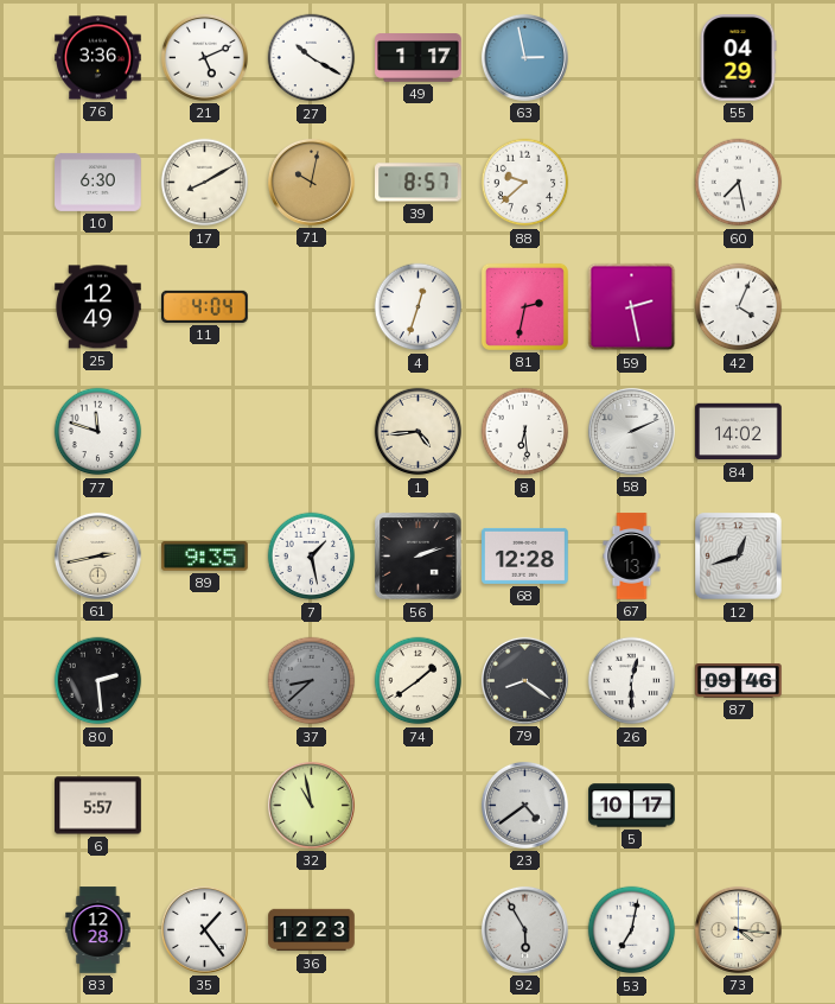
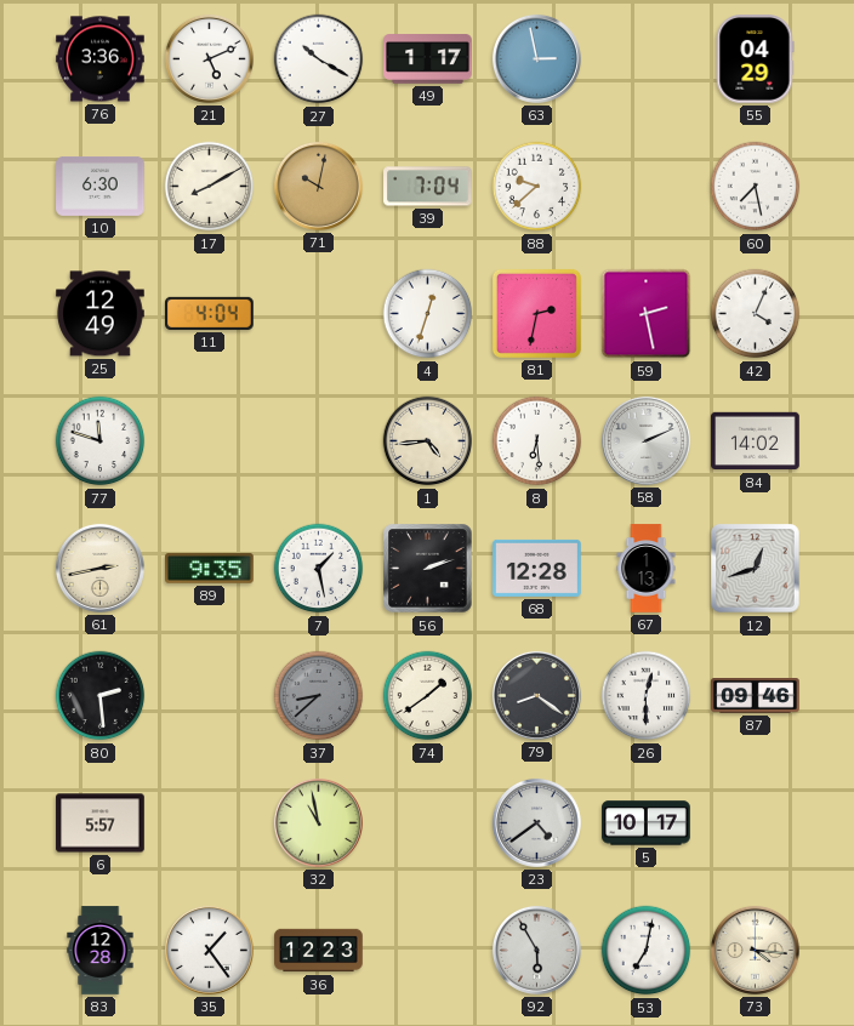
39: 8:57 -> 7:04
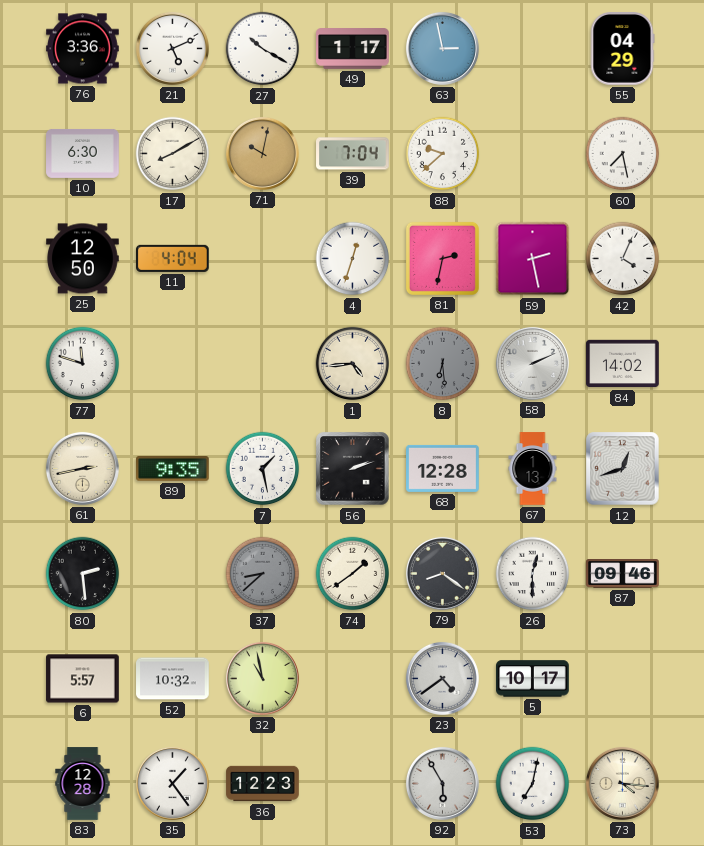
25: 12:49 -> 12:50
8 dial: white -> grey
52: none -> 10:32
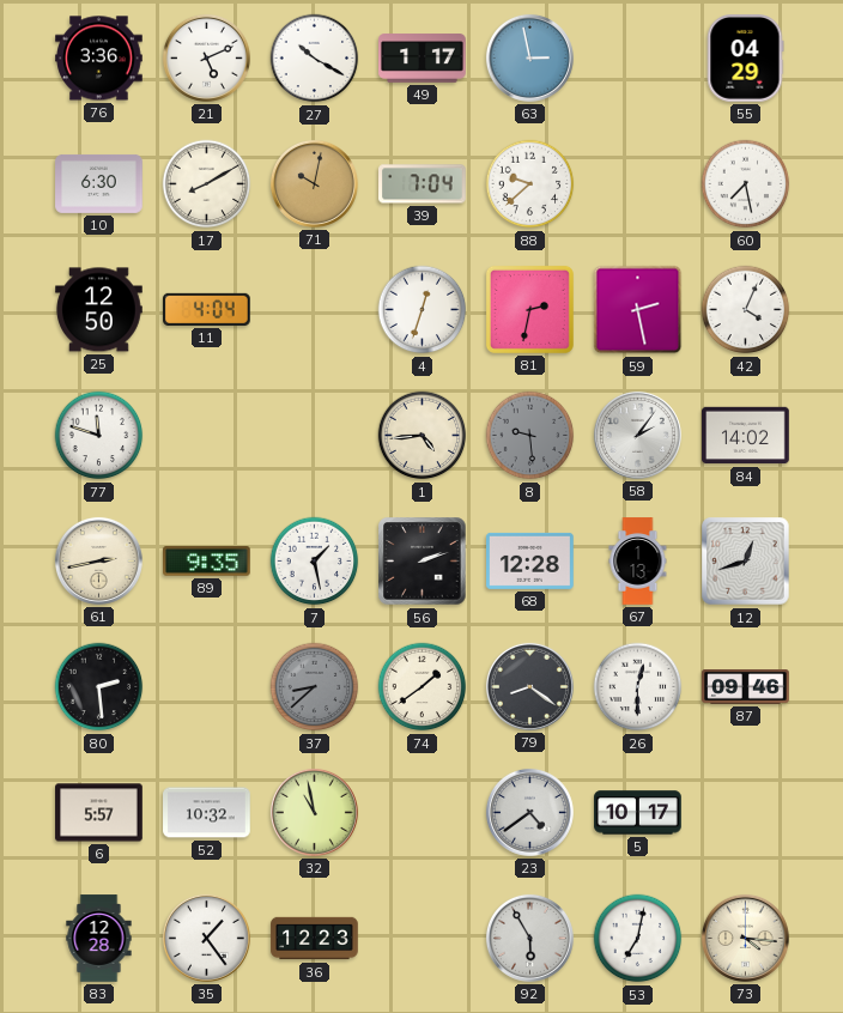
8: 6:29 -> 9:29
58: 2:11 -> 2:06
